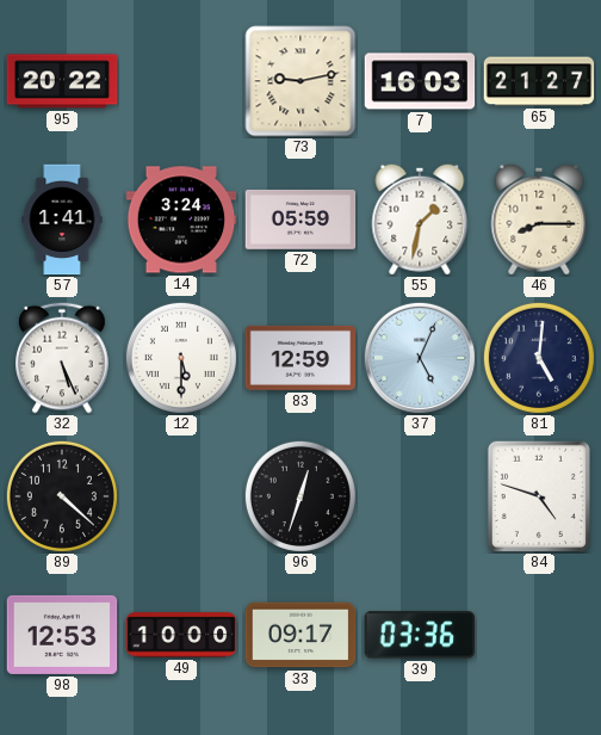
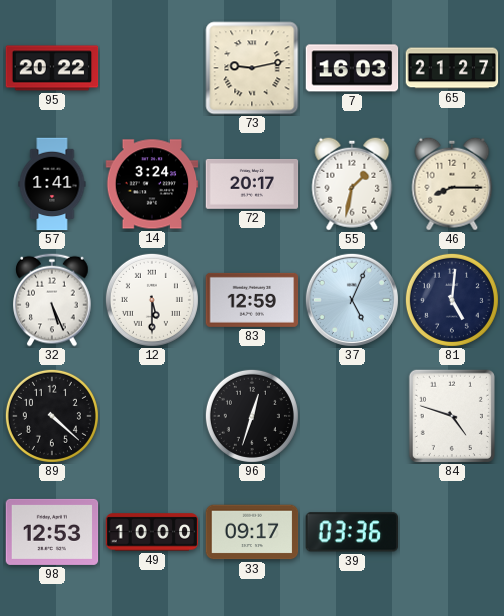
72: 05:59 -> 20:17
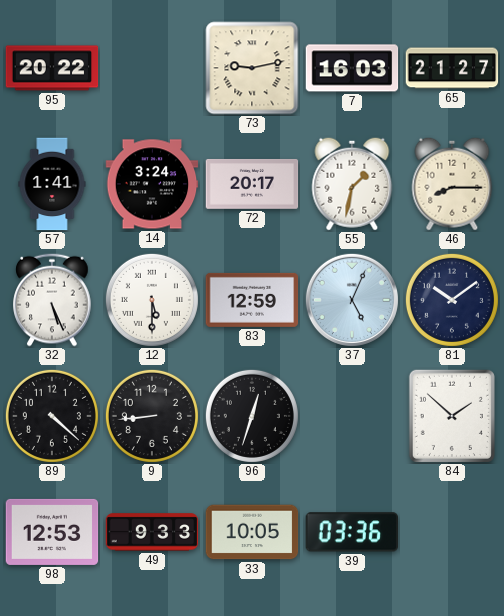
81: 5:01 -> 10:09
9: none -> 8:44
84: 4:48 -> 1:52
49: 10:00 -> 9:33
33: 09:17 -> 10:05
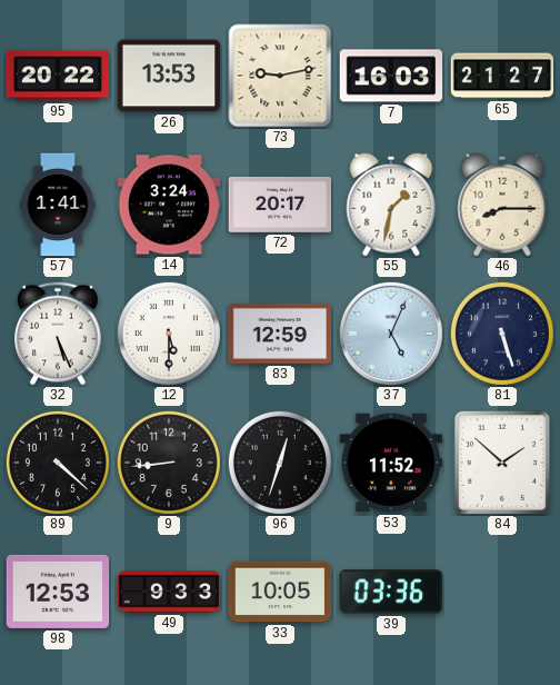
26: none -> 13:53
81: 10:09 -> 5:27
53: none -> 11:52
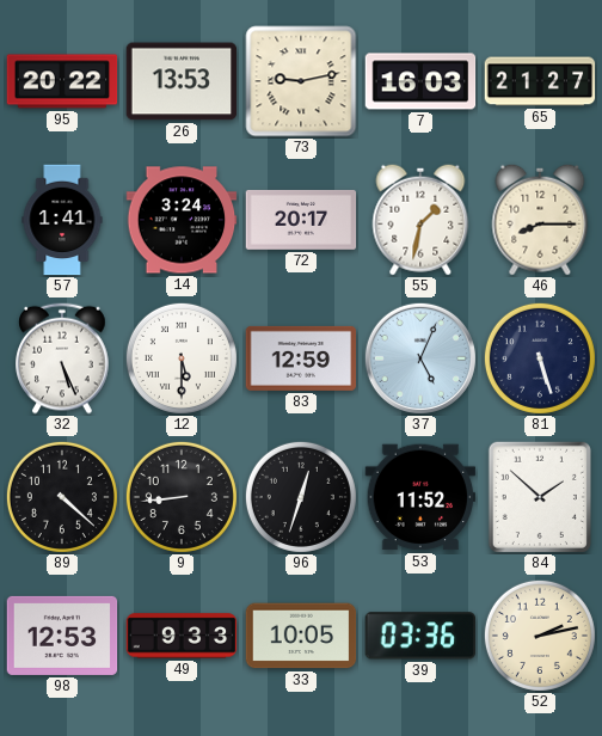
52: none -> 2:13
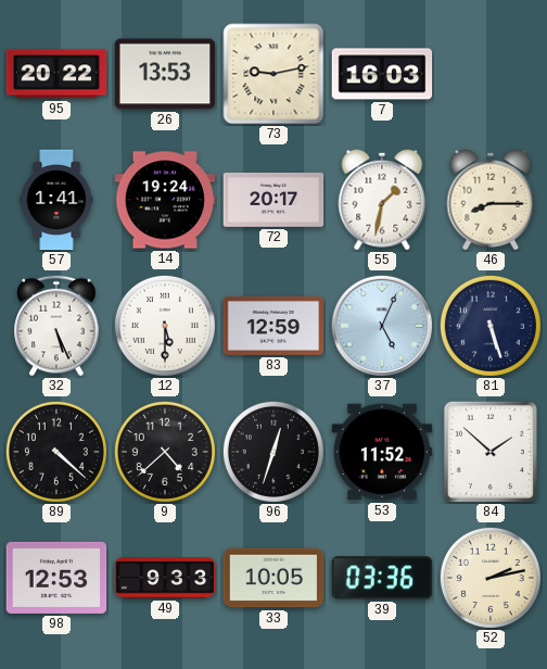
65: 21:27 -> none
14: 3:24 -> 19:24
9: 8:44 -> 4:38
